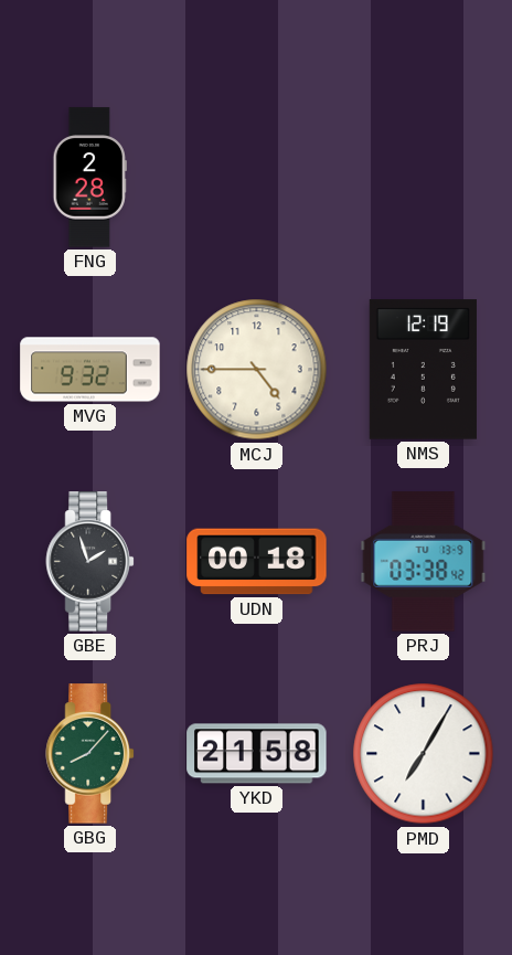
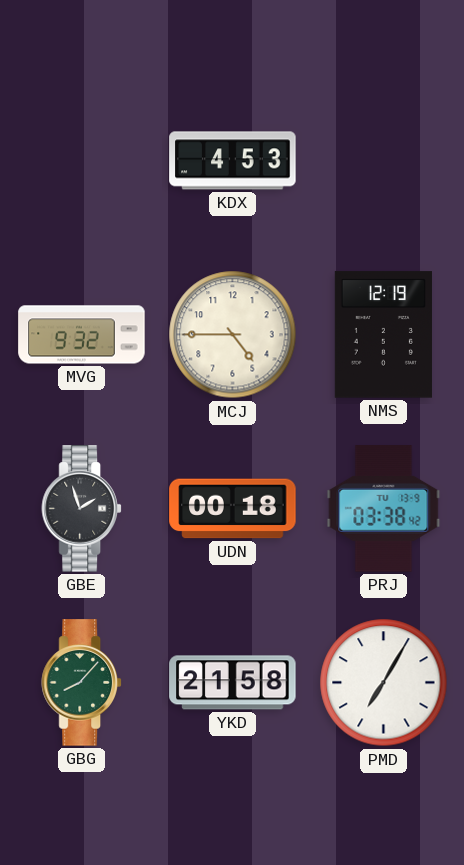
FNG: 2:28 -> none
KDX: none -> 4:53
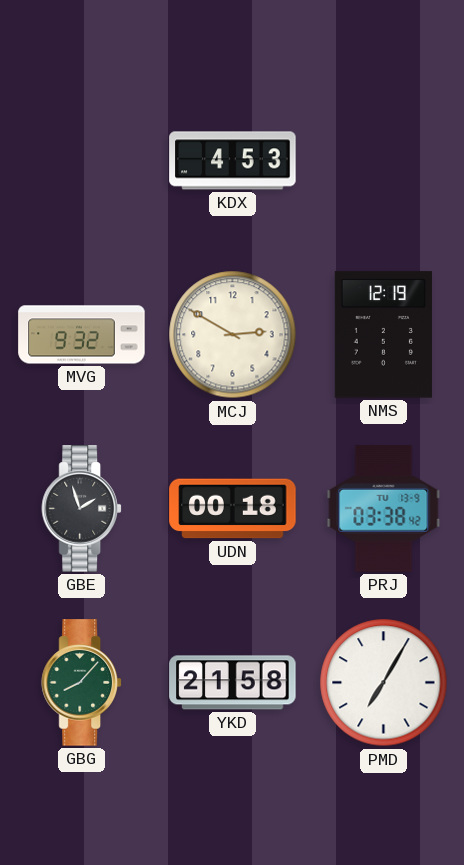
MCJ: 4:45 -> 2:50
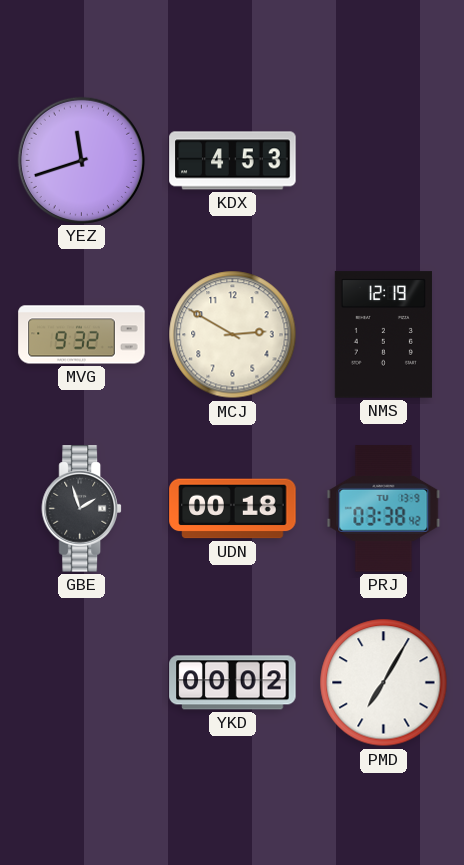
YEZ: none -> 11:42
GBG: 8:07 -> none
YKD: 21:58 -> 00:02
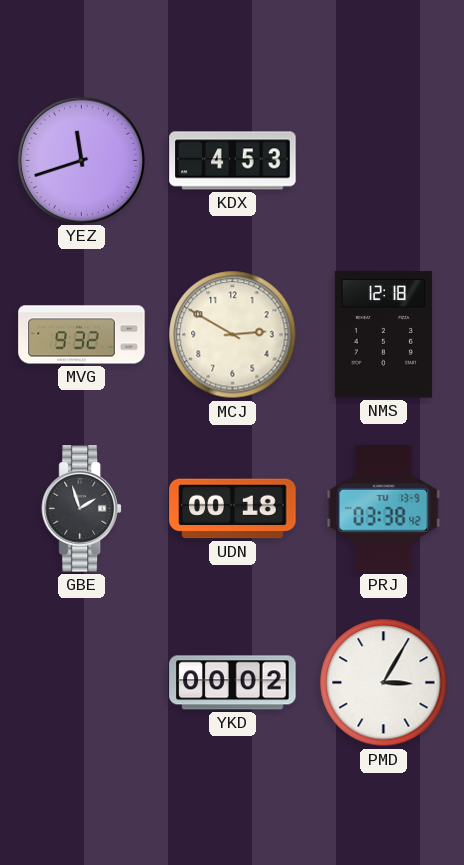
NMS: 12:19 -> 12:18
PMD: 7:05 -> 3:05
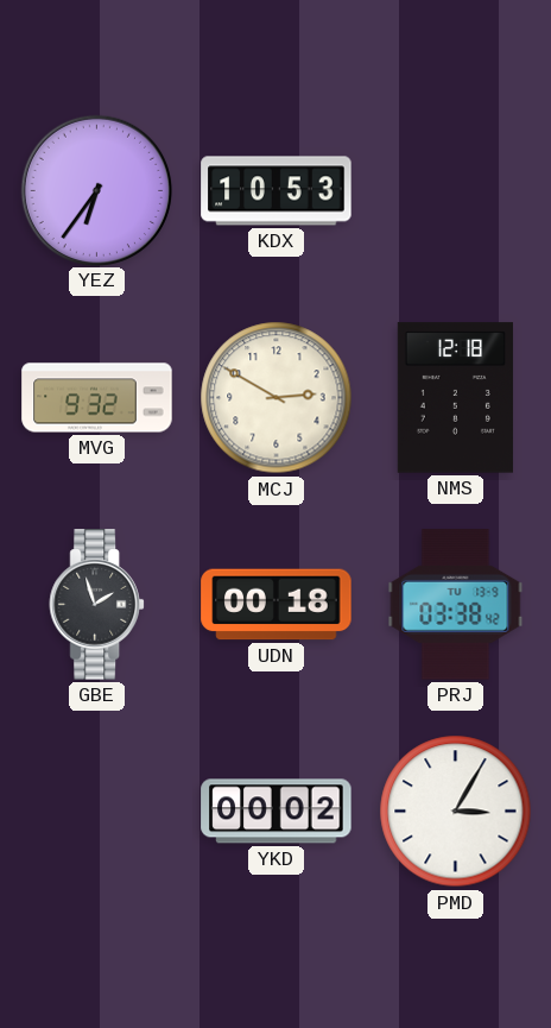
YEZ: 11:42 -> 6:36
KDX: 4:53 -> 10:53
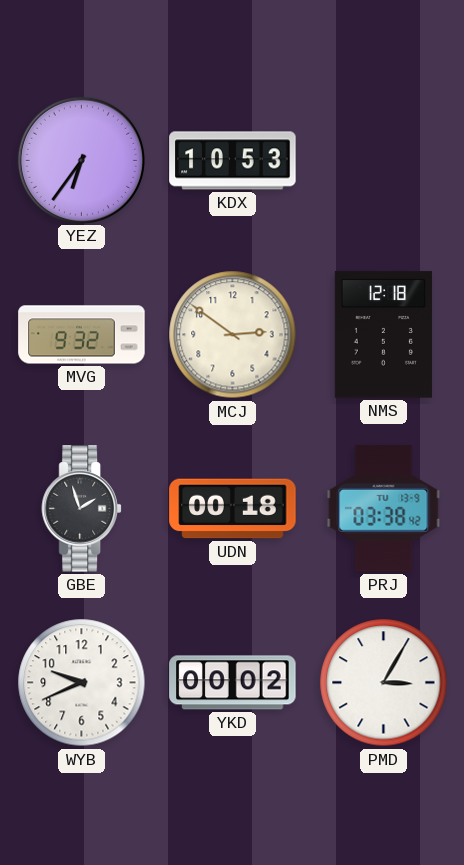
MCJ: 2:50 -> 2:51
WYB: none -> 9:41
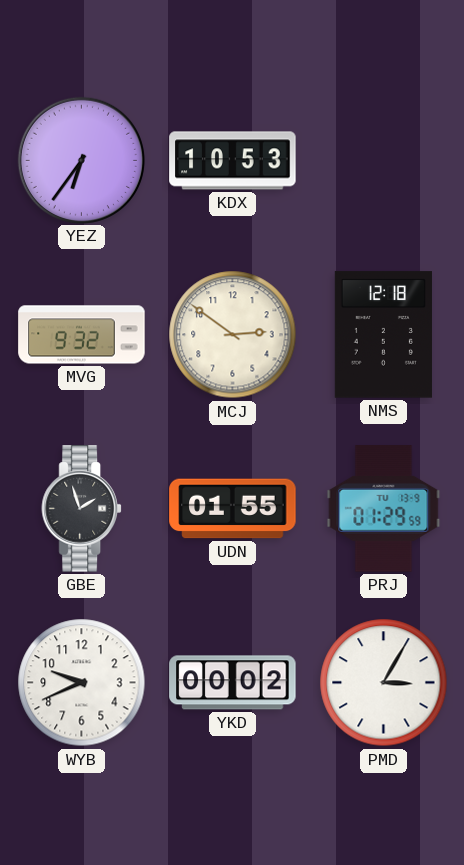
UDN: 00:18 -> 01:55
PRJ: 03:38 -> 01:29
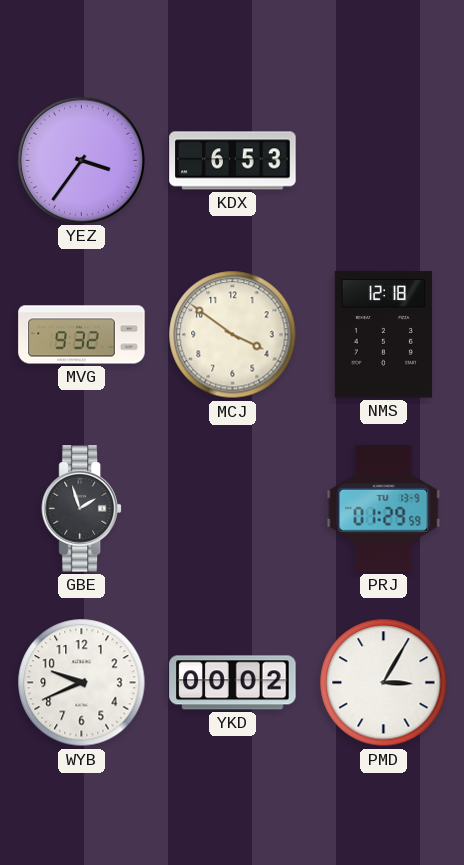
YEZ: 6:36 -> 3:36
KDX: 10:53 -> 6:53
MCJ: 2:51 -> 3:51
UDN: 01:55 -> none
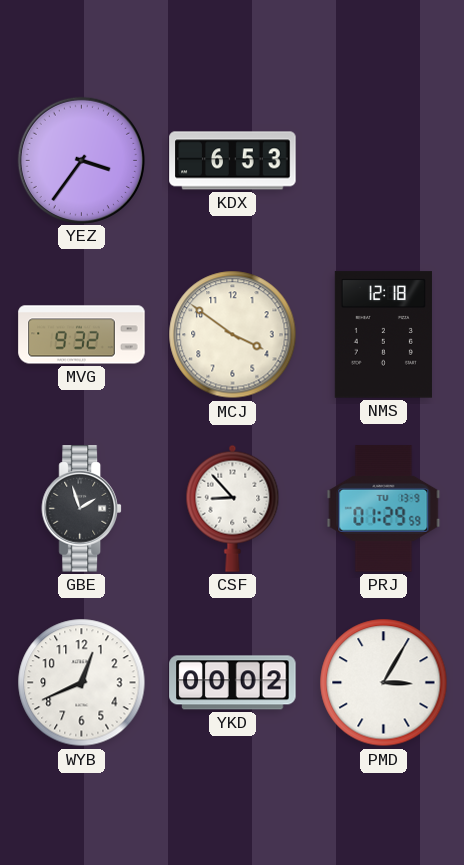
CSF: none -> 8:53
WYB: 9:41 -> 12:41
